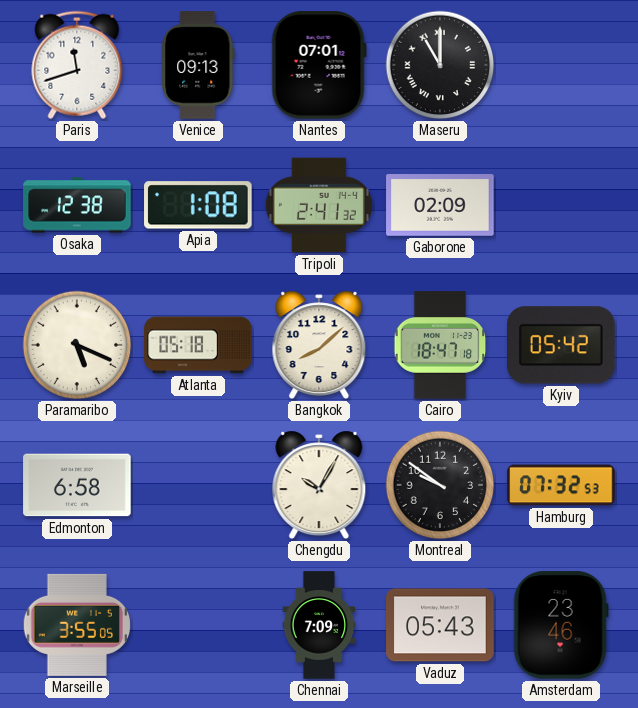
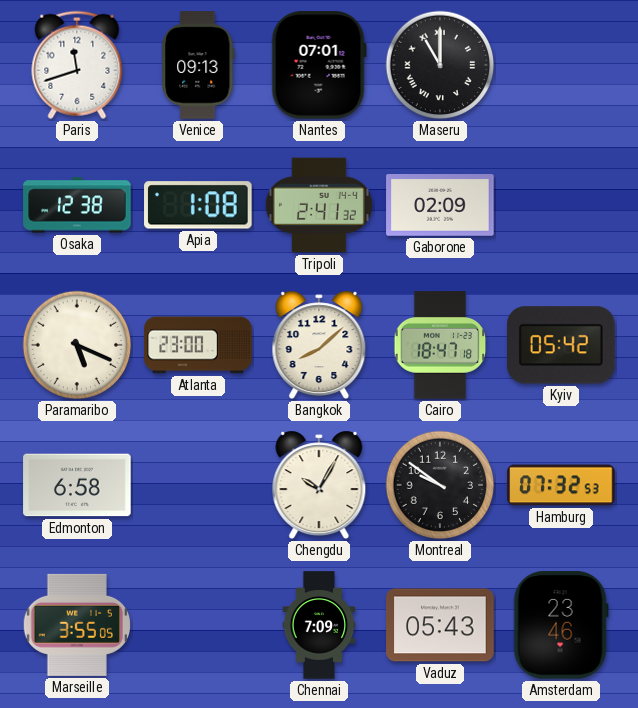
Atlanta: 05:18 -> 23:00
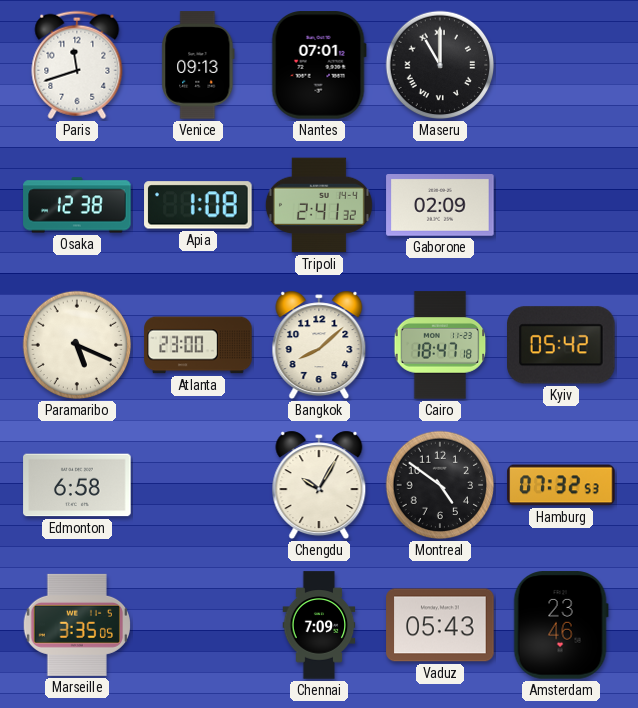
Montreal: 9:51 -> 4:51
Marseille: 3:55 -> 3:35
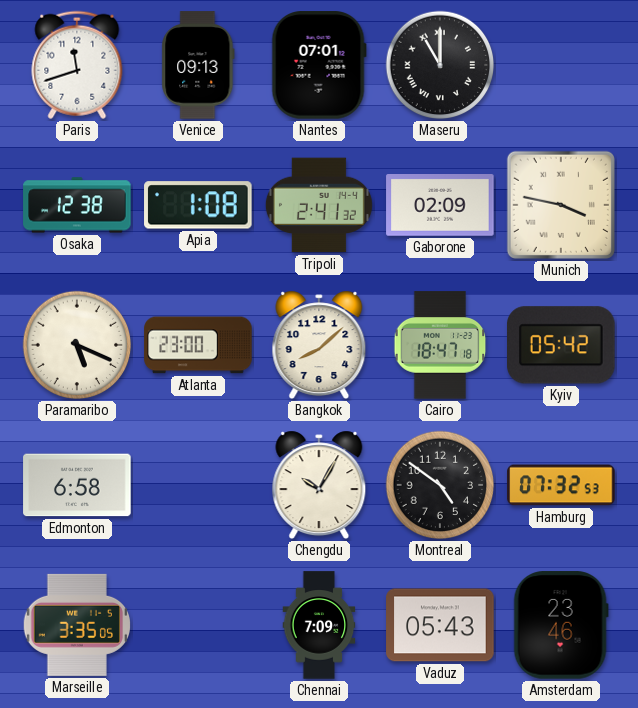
Munich: none -> 3:47
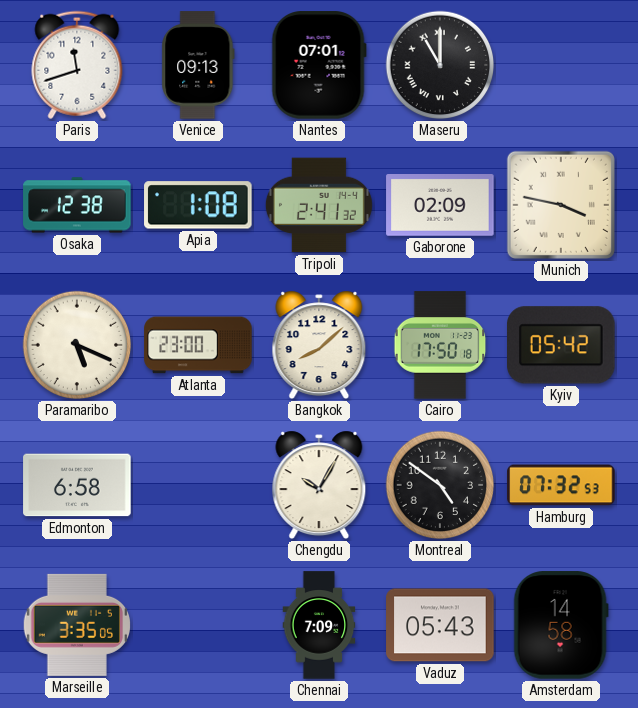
Cairo: 18:47 -> 17:50
Amsterdam: 23:46 -> 14:58
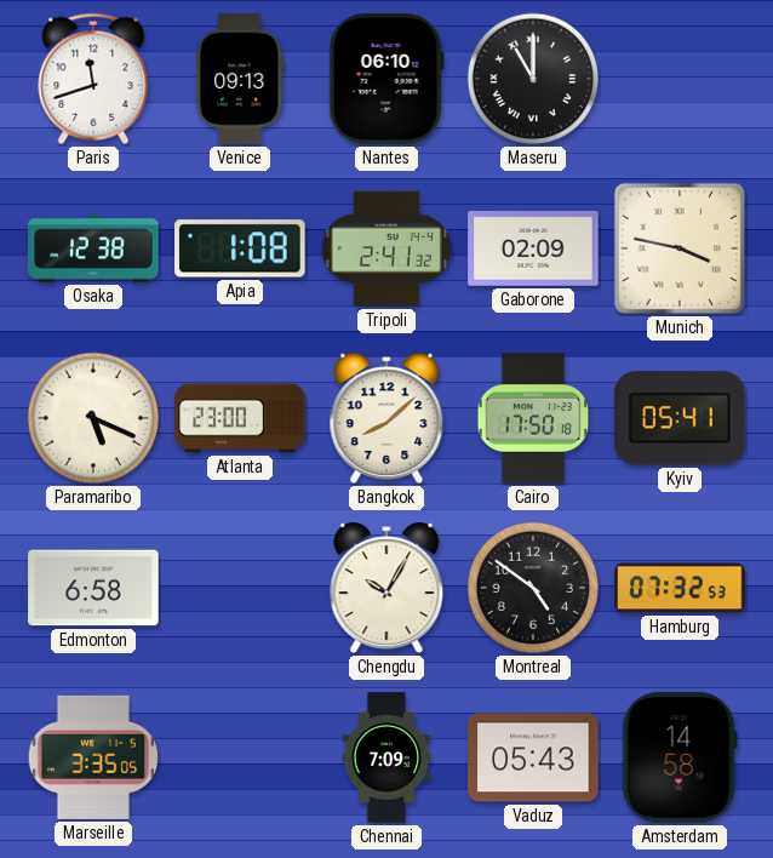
Nantes: 07:01 -> 06:10
Kyiv: 05:42 -> 05:41
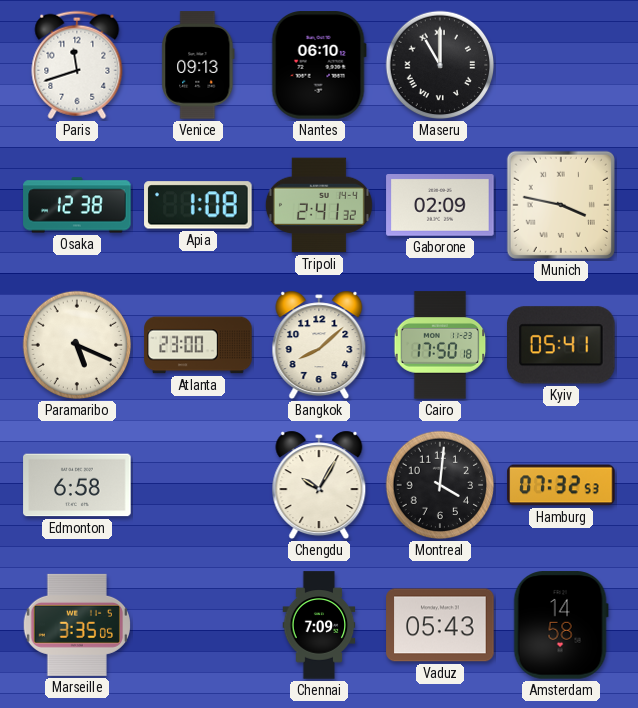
Montreal: 4:51 -> 4:01
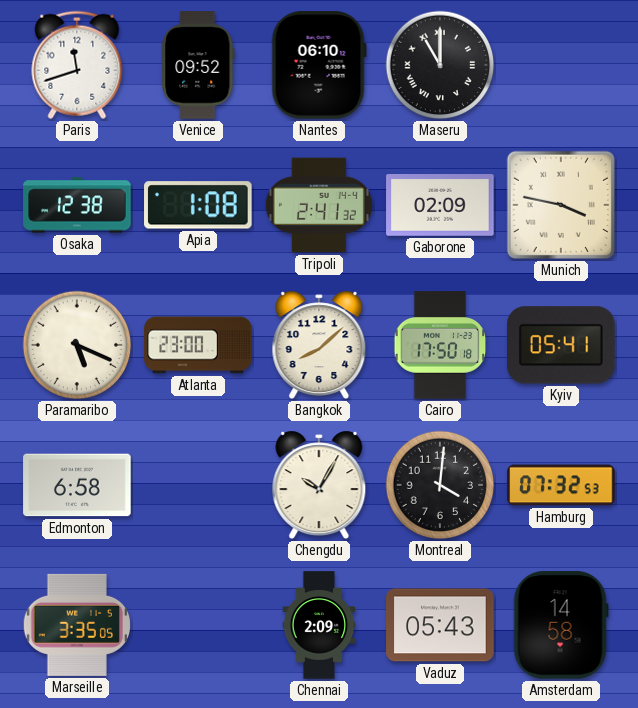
Venice: 09:13 -> 09:52
Chennai: 7:09 -> 2:09
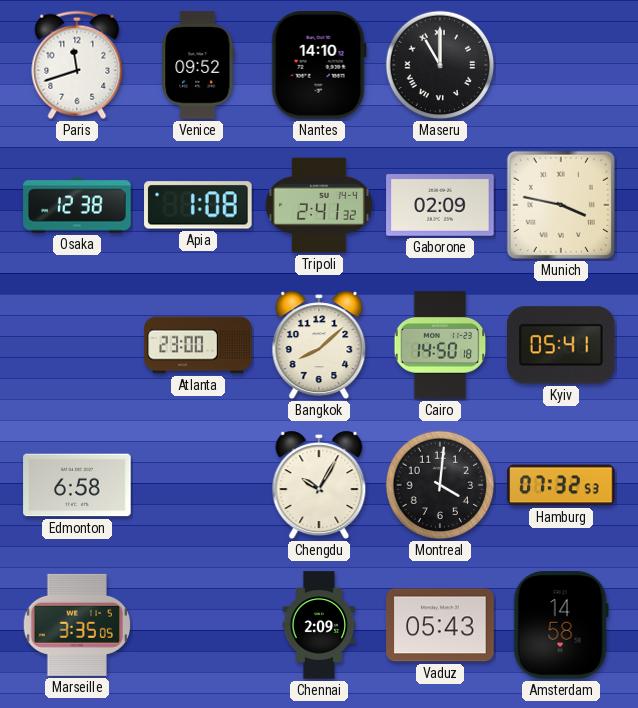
Nantes: 06:10 -> 14:10
Paramaribo: 5:19 -> none
Cairo: 17:50 -> 14:50
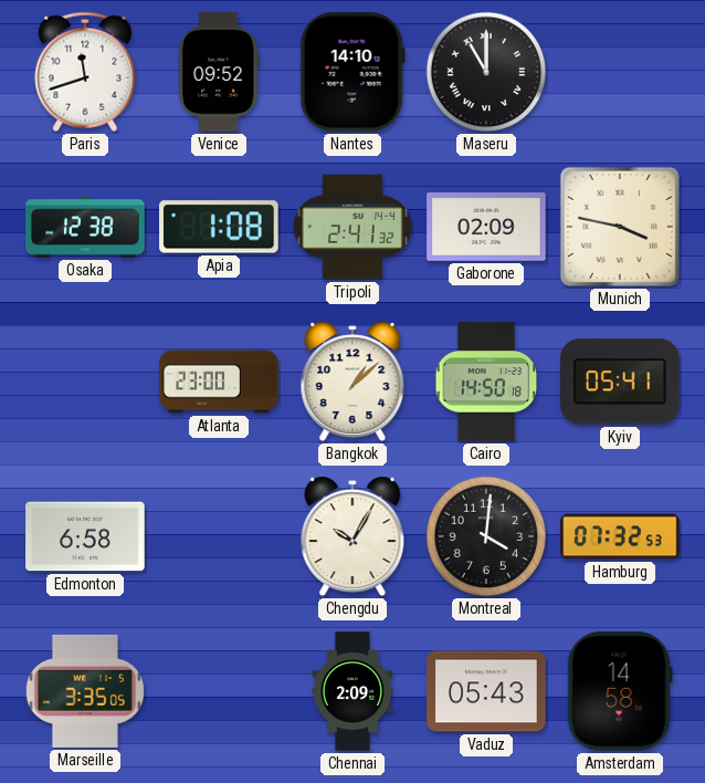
Bangkok: 8:08 -> 1:08
